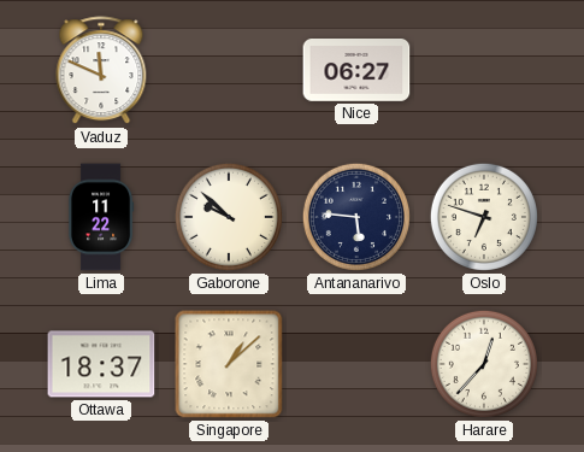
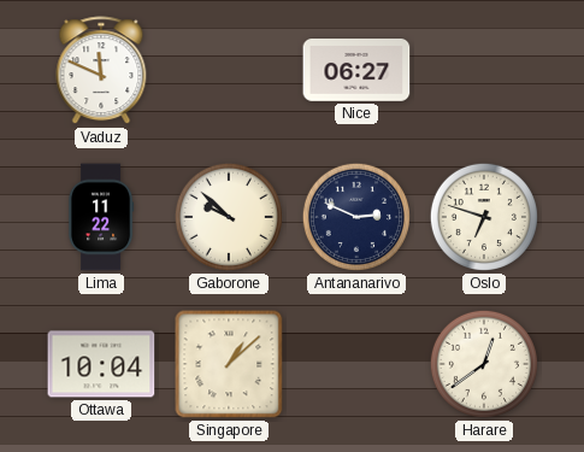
Antananarivo: 5:46 -> 2:49
Ottawa: 18:37 -> 10:04
Harare: 12:37 -> 12:39
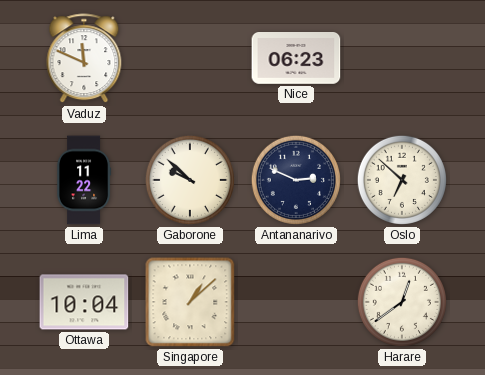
Nice: 06:27 -> 06:23
Oslo: 6:48 -> 6:52
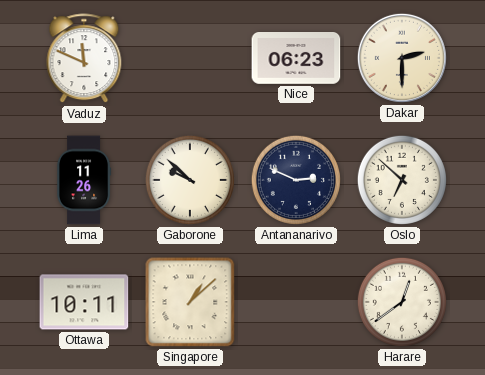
Dakar: none -> 2:30
Lima: 11:22 -> 11:26
Ottawa: 10:04 -> 10:11
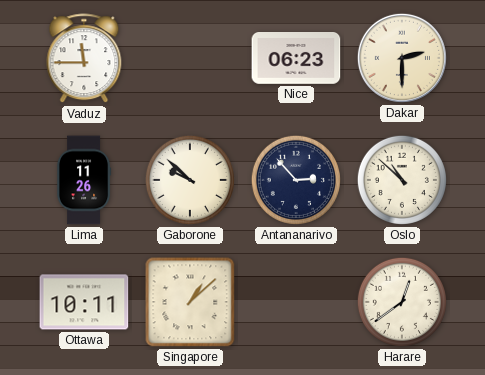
Vaduz: 11:49 -> 11:45
Antananarivo: 2:49 -> 2:53
Oslo: 6:52 -> 10:52
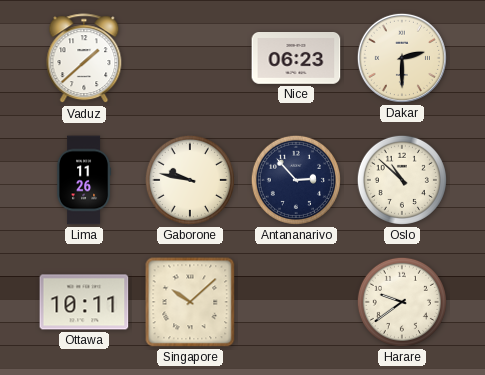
Vaduz: 11:45 -> 1:38
Gaborone: 9:52 -> 9:47
Singapore: 1:08 -> 10:08
Harare: 12:39 -> 9:39
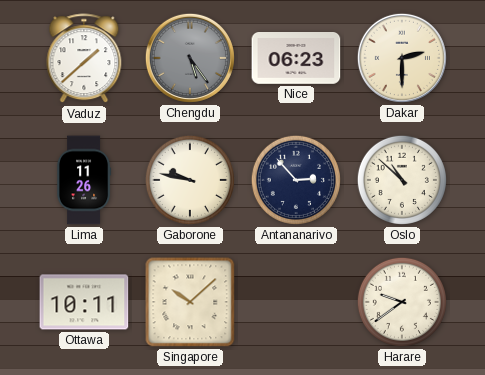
Chengdu: none -> 5:24
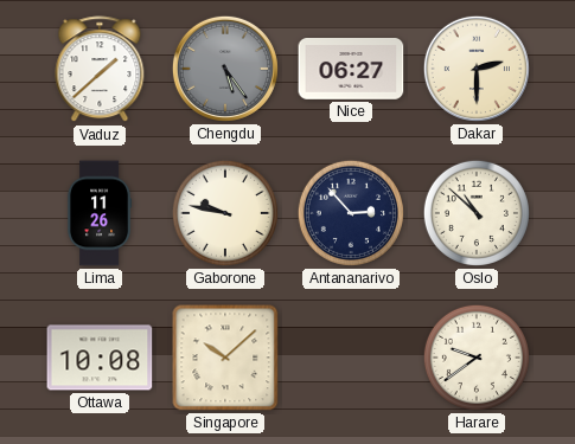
Nice: 06:23 -> 06:27
Ottawa: 10:11 -> 10:08
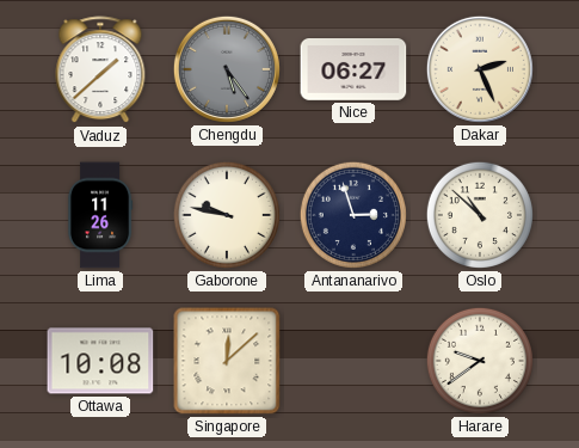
Dakar: 2:30 -> 2:26
Antananarivo: 2:53 -> 2:57
Singapore: 10:08 -> 12:08
